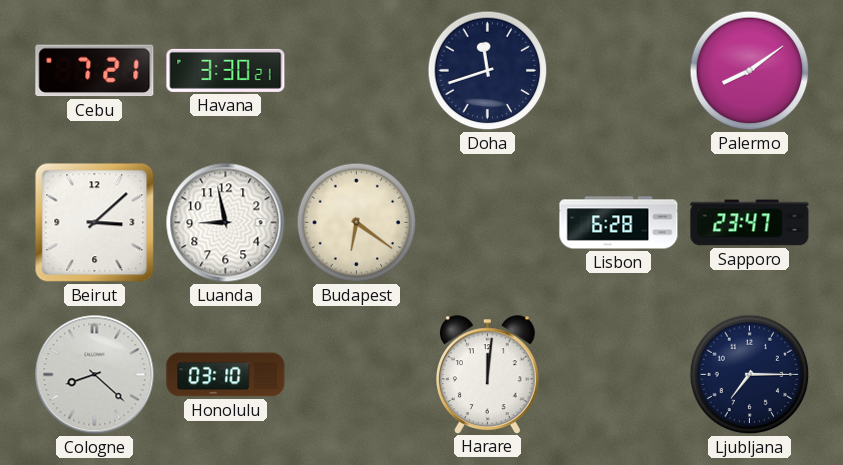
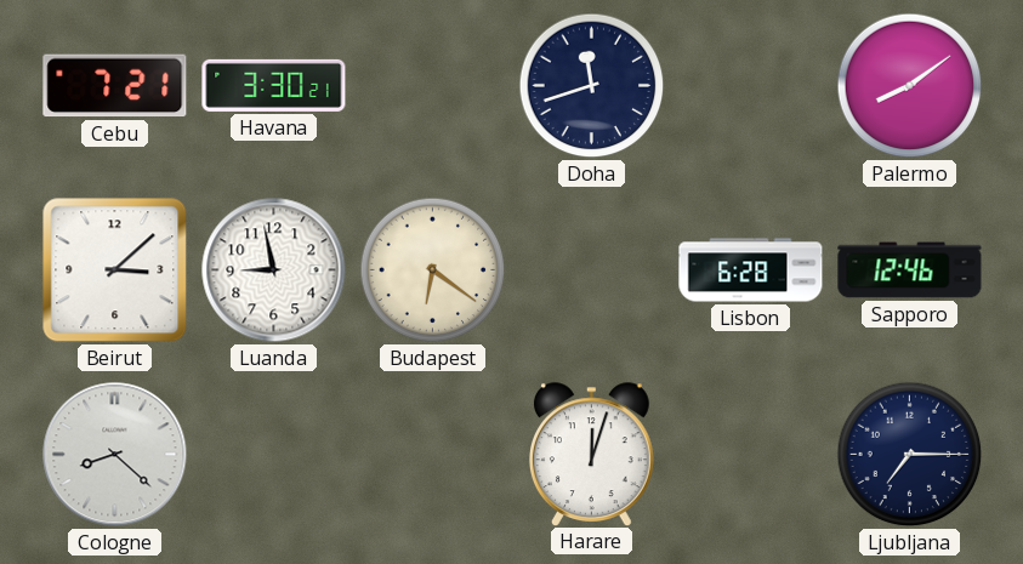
Sapporo: 23:47 -> 12:46
Honolulu: 03:10 -> none
Harare: 12:01 -> 12:03
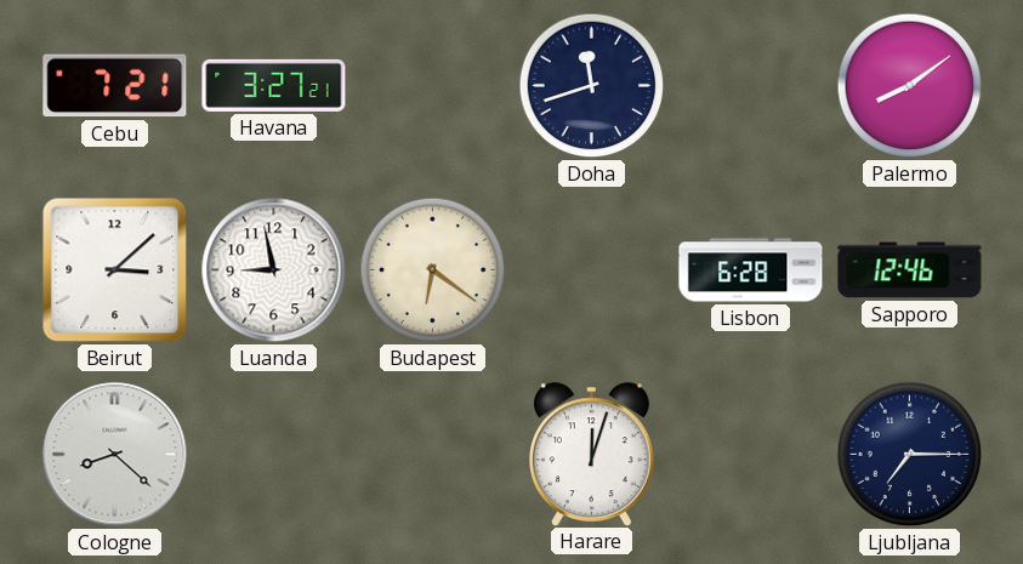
Havana: 3:30 -> 3:27
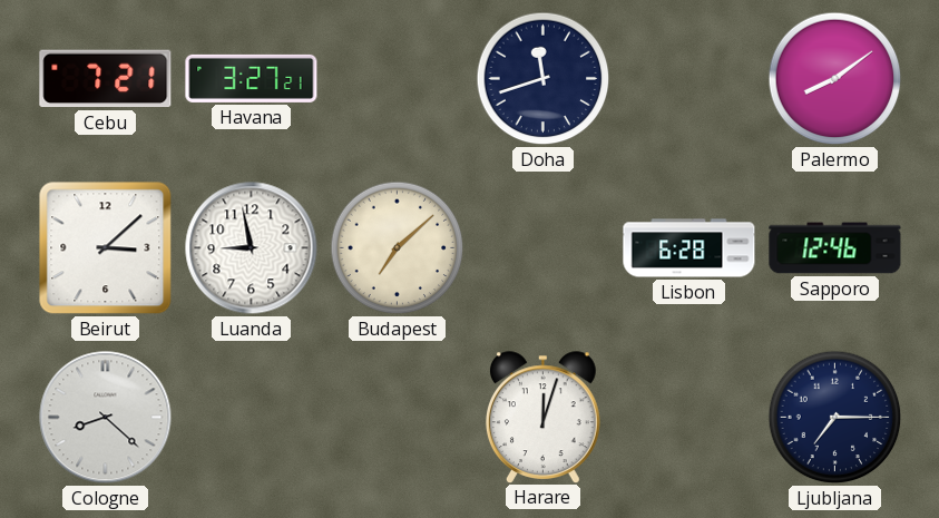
Budapest: 6:21 -> 7:08
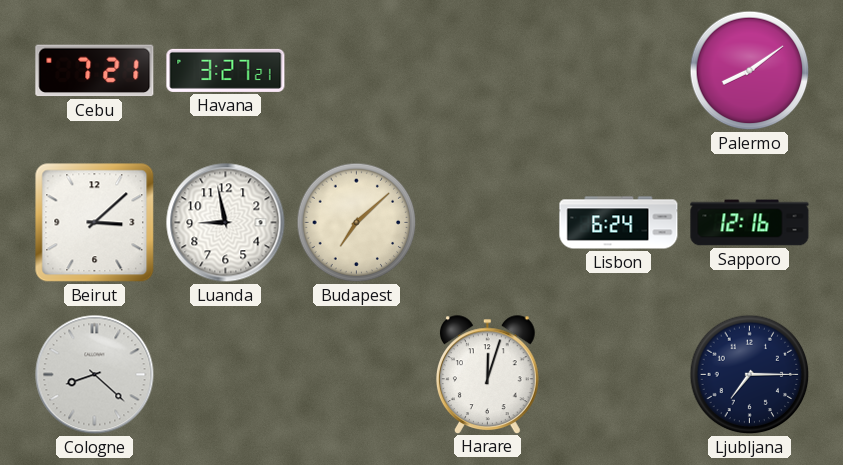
Doha: 11:42 -> none
Lisbon: 6:28 -> 6:24
Sapporo: 12:46 -> 12:16
